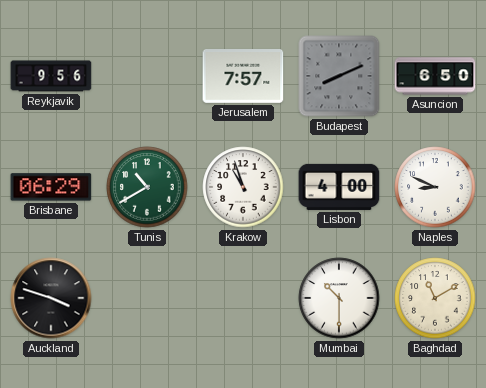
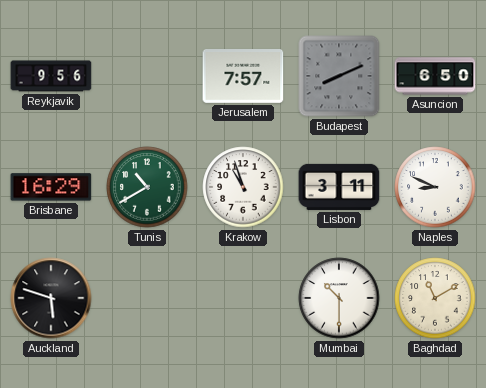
Brisbane: 06:29 -> 16:29
Lisbon: 4:00 -> 3:11
Auckland: 3:48 -> 5:48
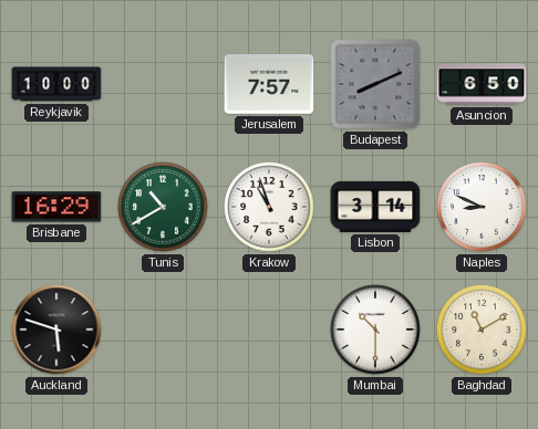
Reykjavik: 9:56 -> 10:00
Lisbon: 3:11 -> 3:14
